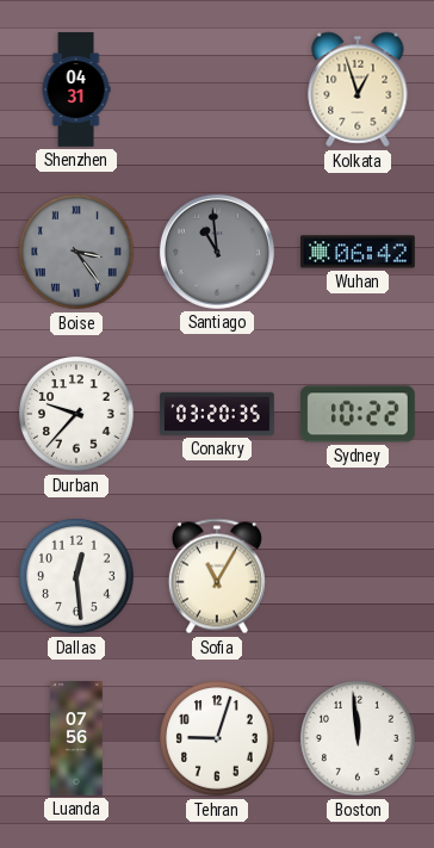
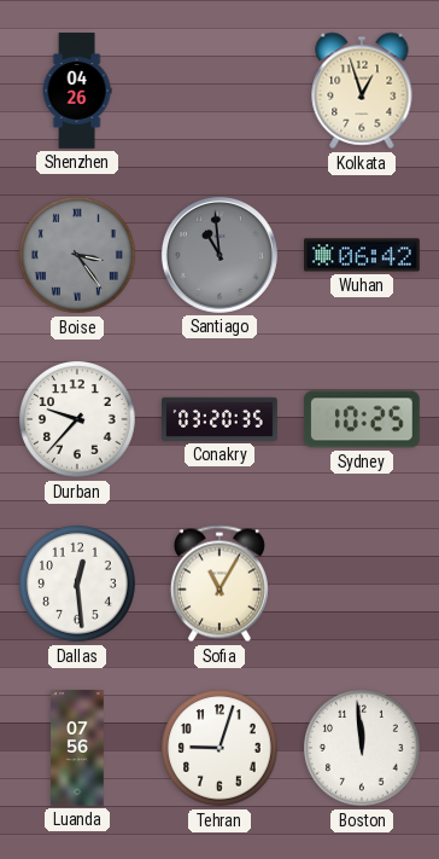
Shenzhen: 04:31 -> 04:26
Sydney: 10:22 -> 10:25
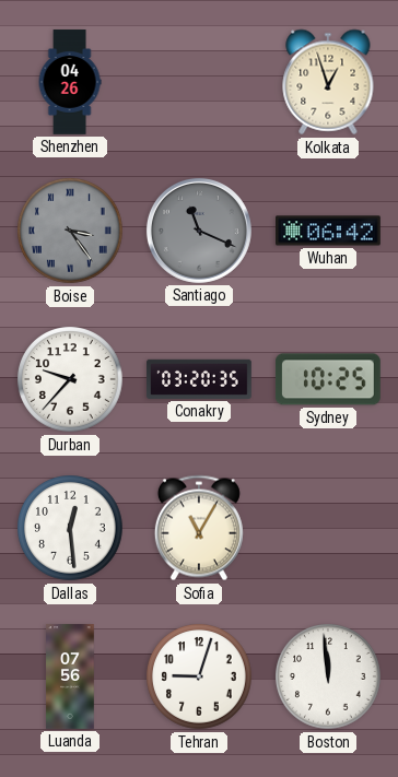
Santiago: 10:59 -> 11:19
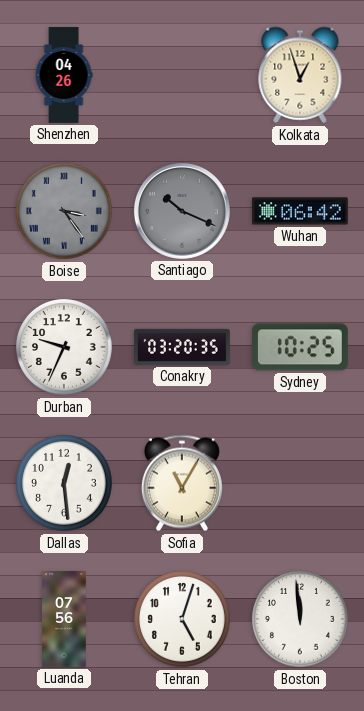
Santiago: 11:19 -> 10:19
Durban: 9:37 -> 9:34
Tehran: 9:03 -> 5:03
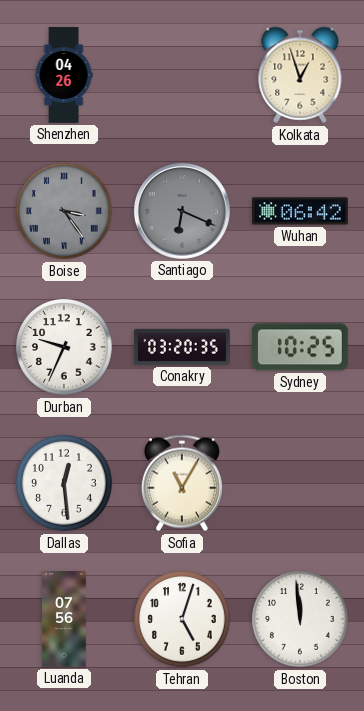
Santiago: 10:19 -> 6:19
